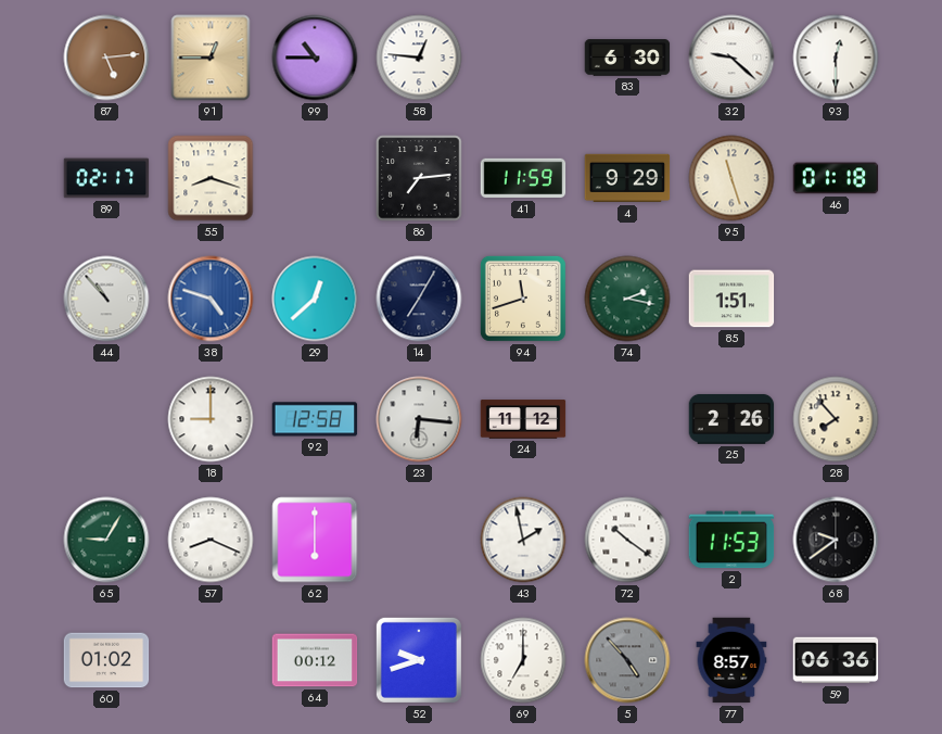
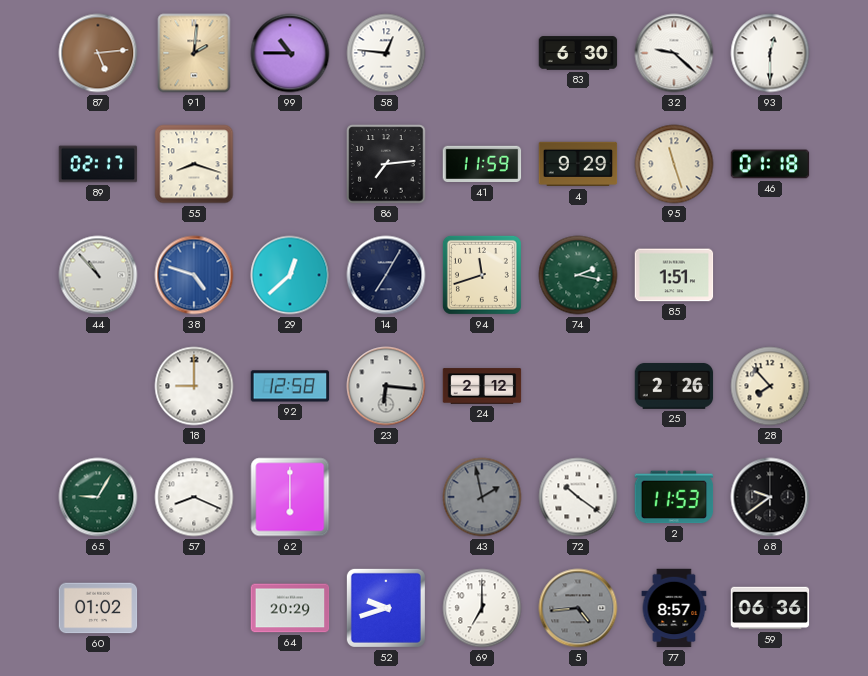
91: 12:45 -> 2:01
24: 11:12 -> 2:12
43 dial: white -> grey
64: 00:12 -> 20:29
5: 4:53 -> 4:44
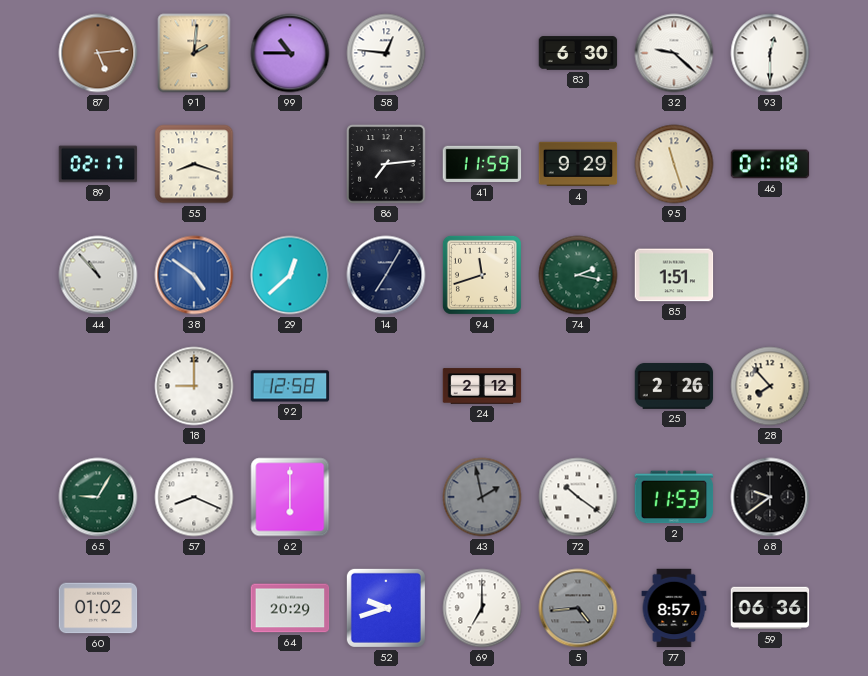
38: 4:48 -> 4:51
23: 6:16 -> none
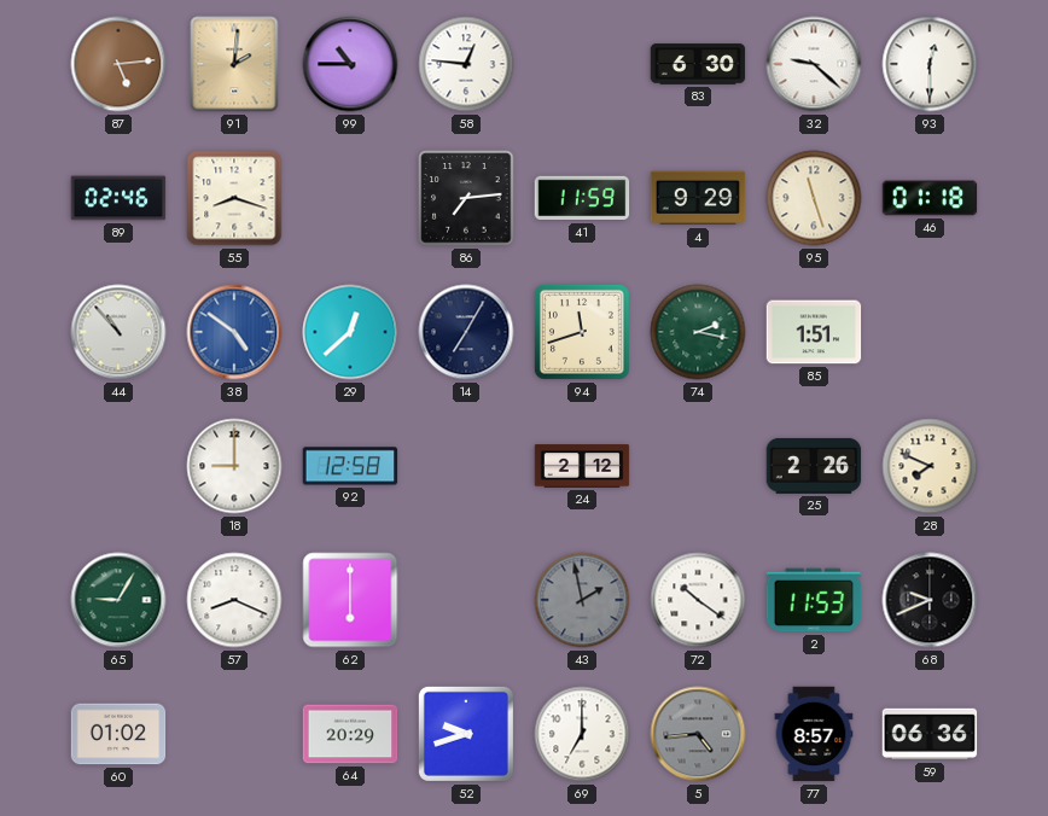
89: 02:17 -> 02:46
28: 7:53 -> 7:49
68: 9:39 -> 9:41
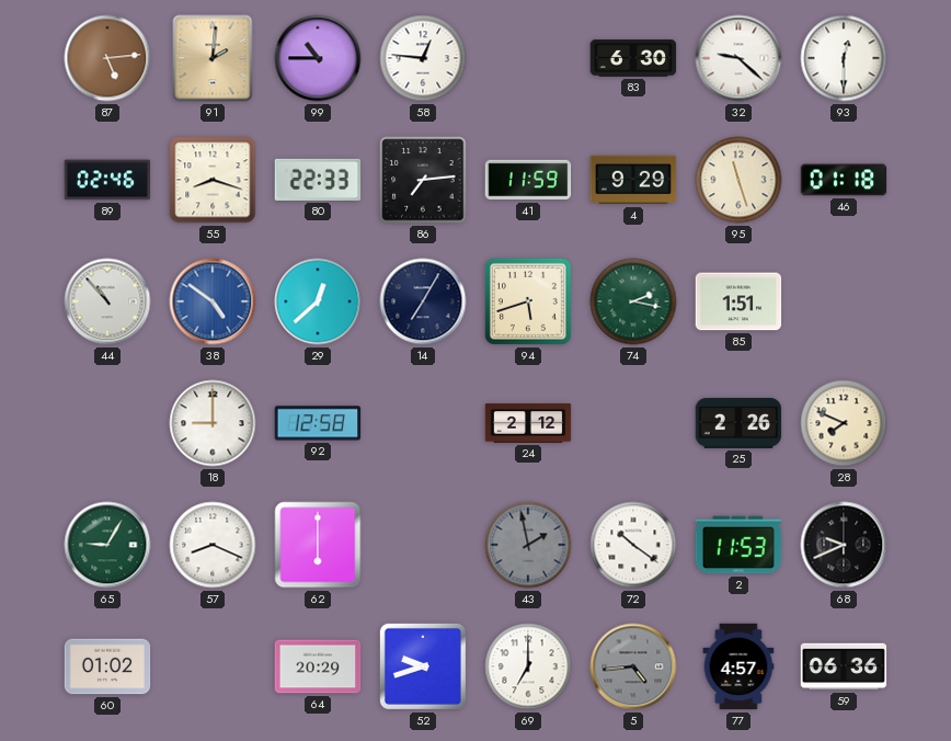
80: none -> 22:33
94: 11:42 -> 5:42
77: 8:57 -> 4:57
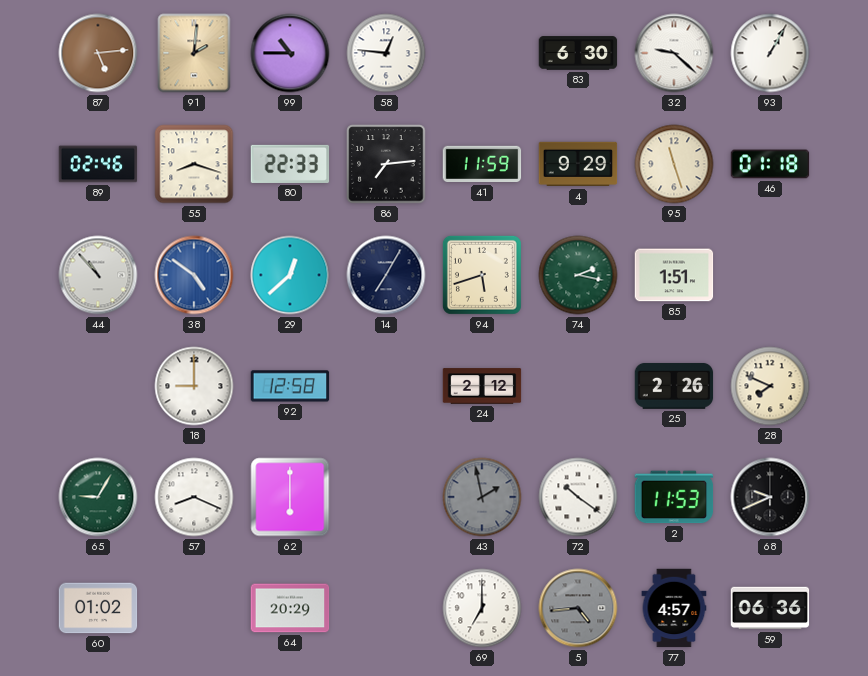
93: 12:30 -> 1:05
52: 9:42 -> none
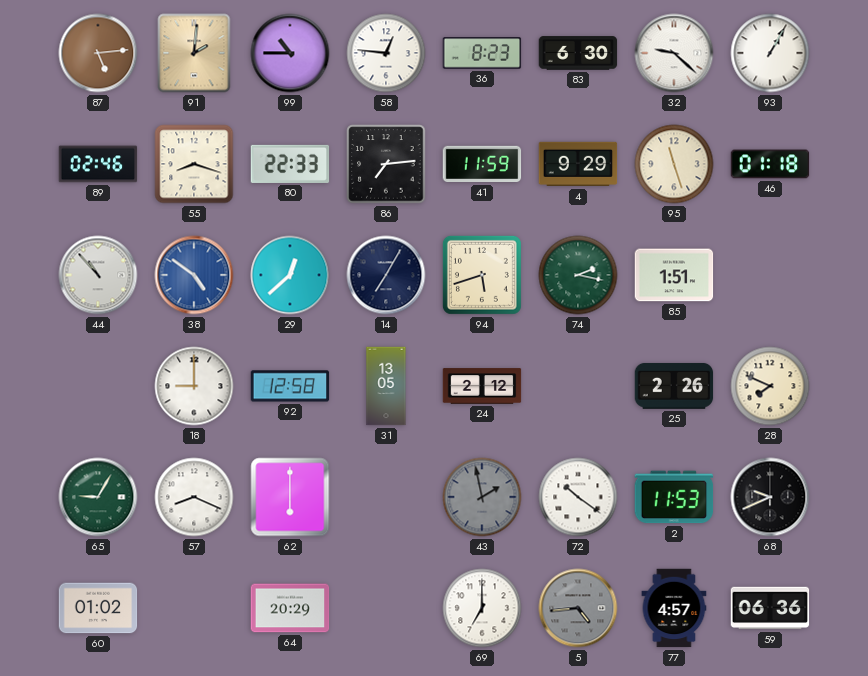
36: none -> 8:23
31: none -> 13:05
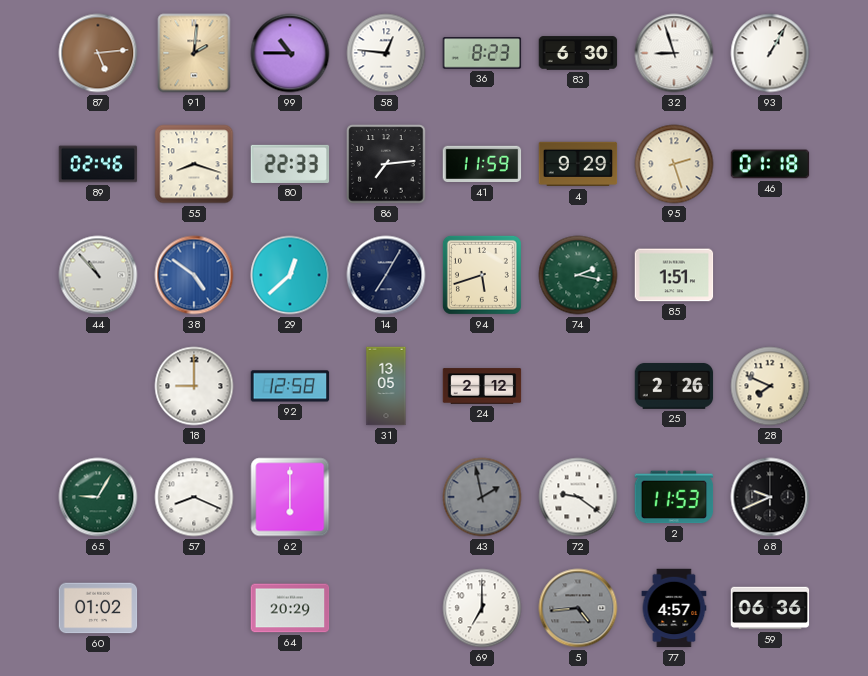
32: 9:22 -> 8:57
95: 11:27 -> 2:27
72: 10:21 -> 9:21
